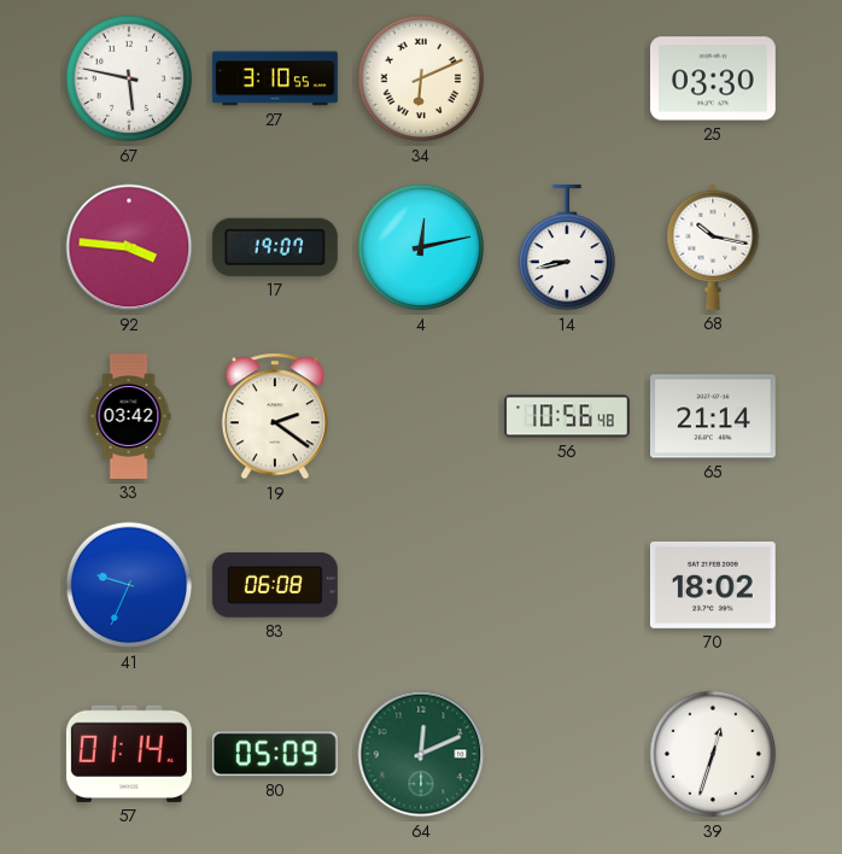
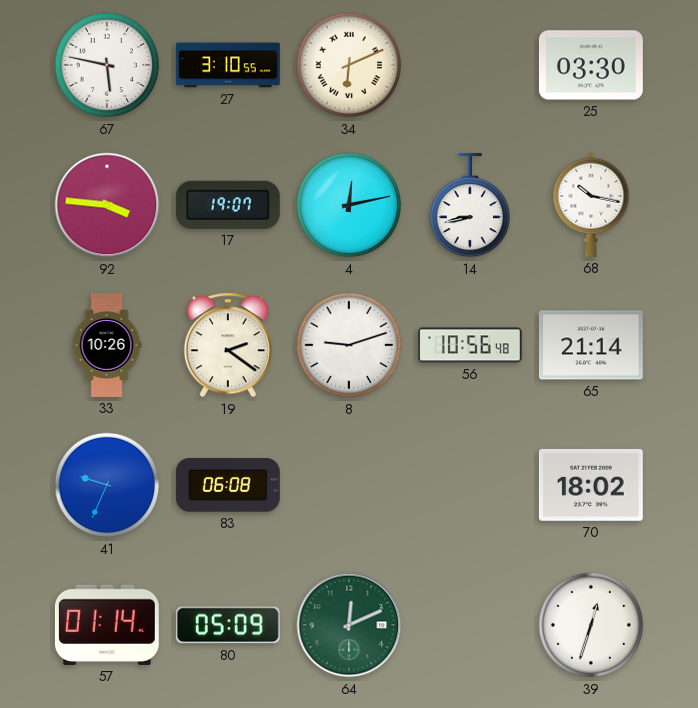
33: 03:42 -> 10:26
8: none -> 9:12
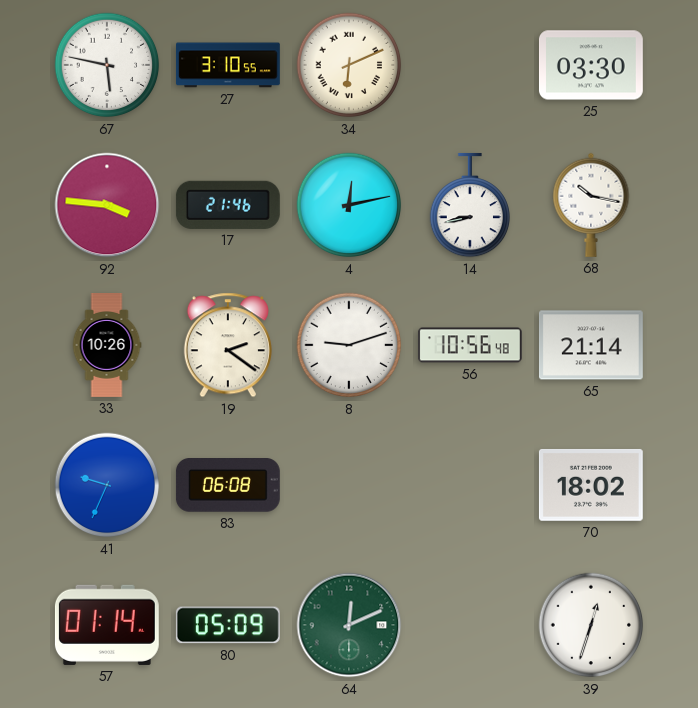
17: 19:07 -> 21:46
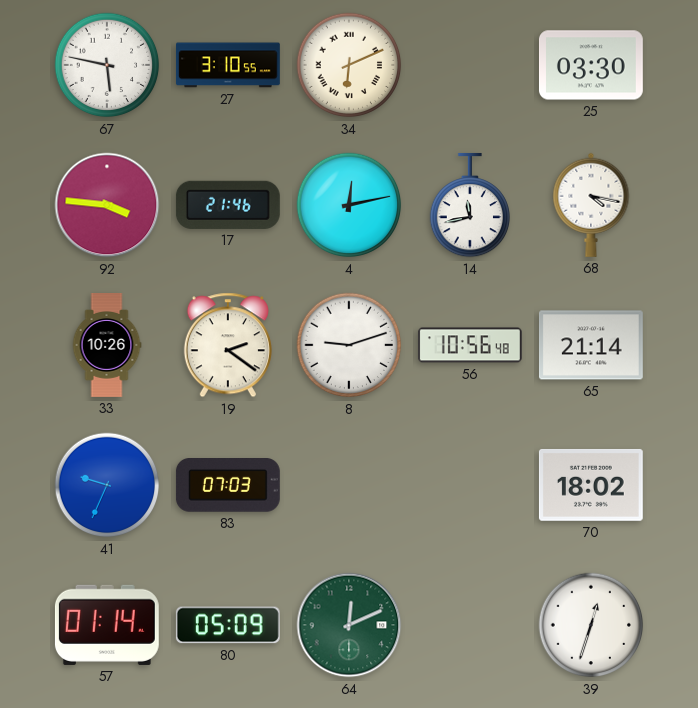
14: 8:43 -> 11:43
68: 10:17 -> 4:17
83: 06:08 -> 07:03
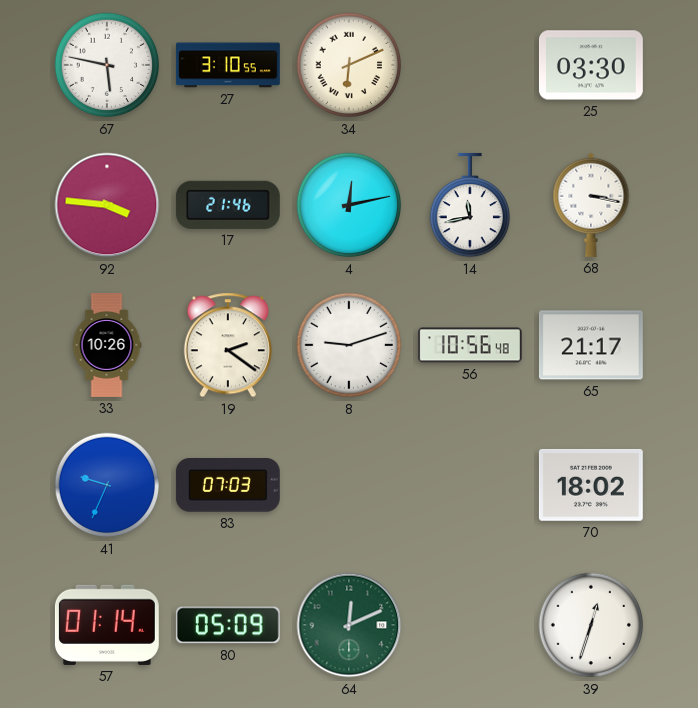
68: 4:17 -> 3:17
65: 21:14 -> 21:17
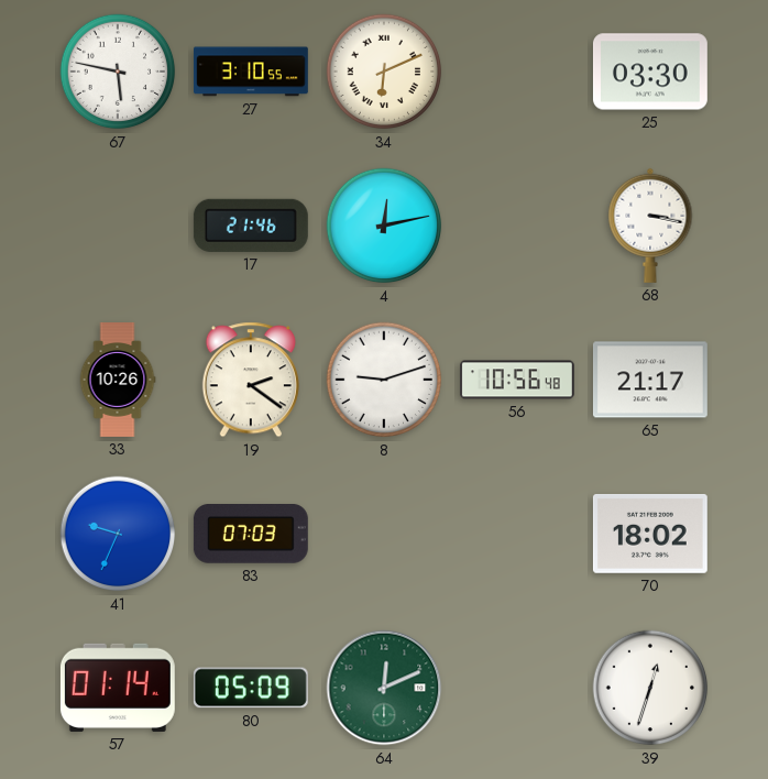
92: 3:46 -> none
14: 11:43 -> none
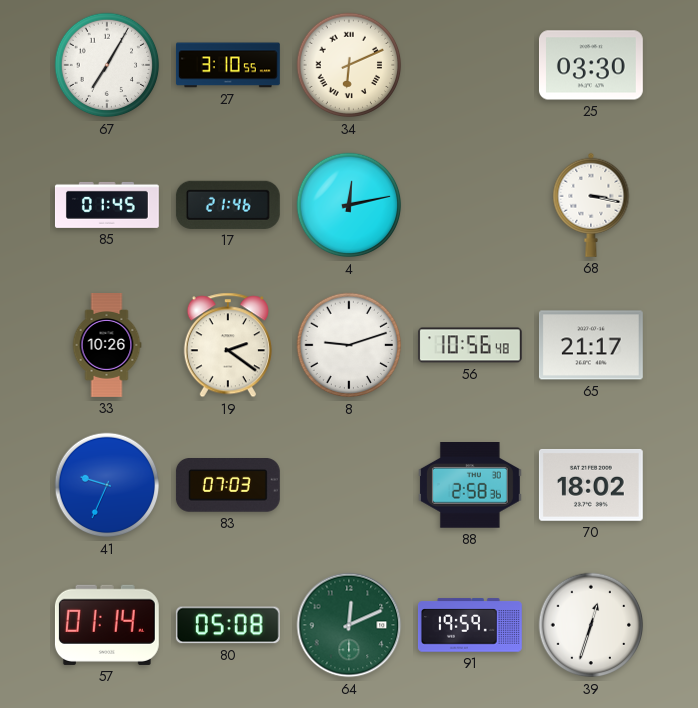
67: 5:47 -> 7:05
85: none -> 01:45
88: none -> 2:58
80: 05:09 -> 05:08
91: none -> 19:59
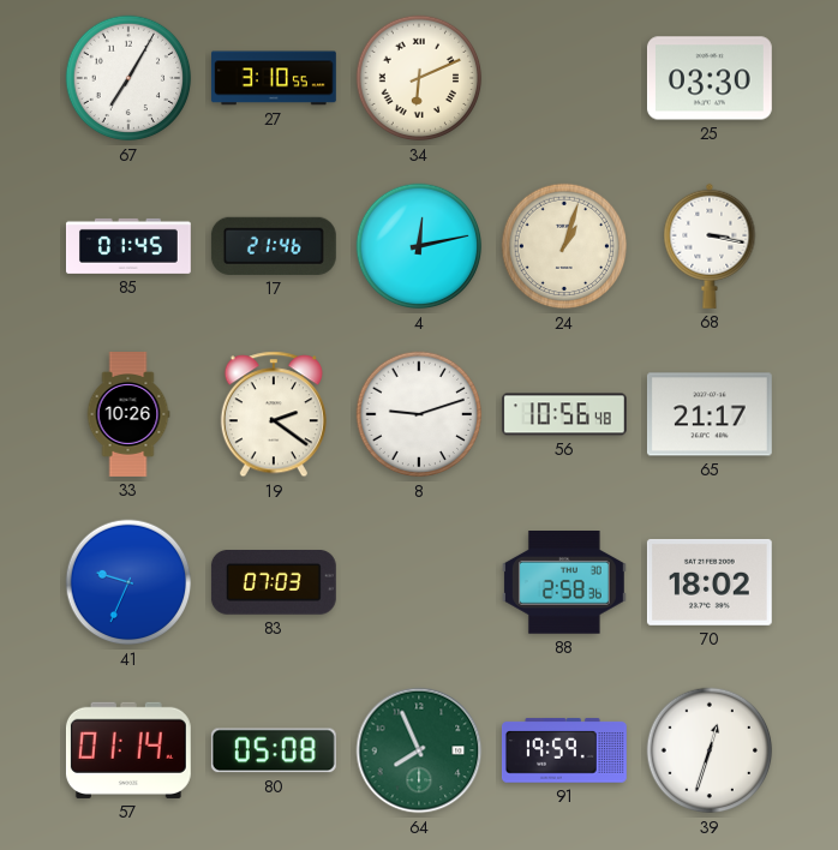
24: none -> 1:03
64: 12:11 -> 7:56
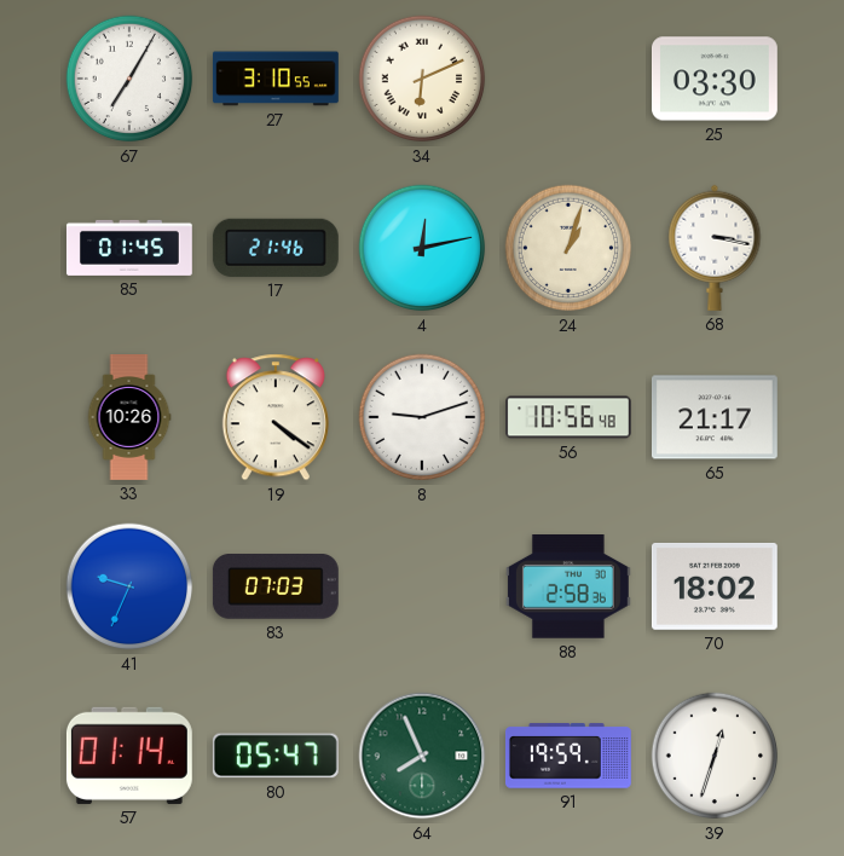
19: 2:21 -> 4:21
80: 05:08 -> 05:47
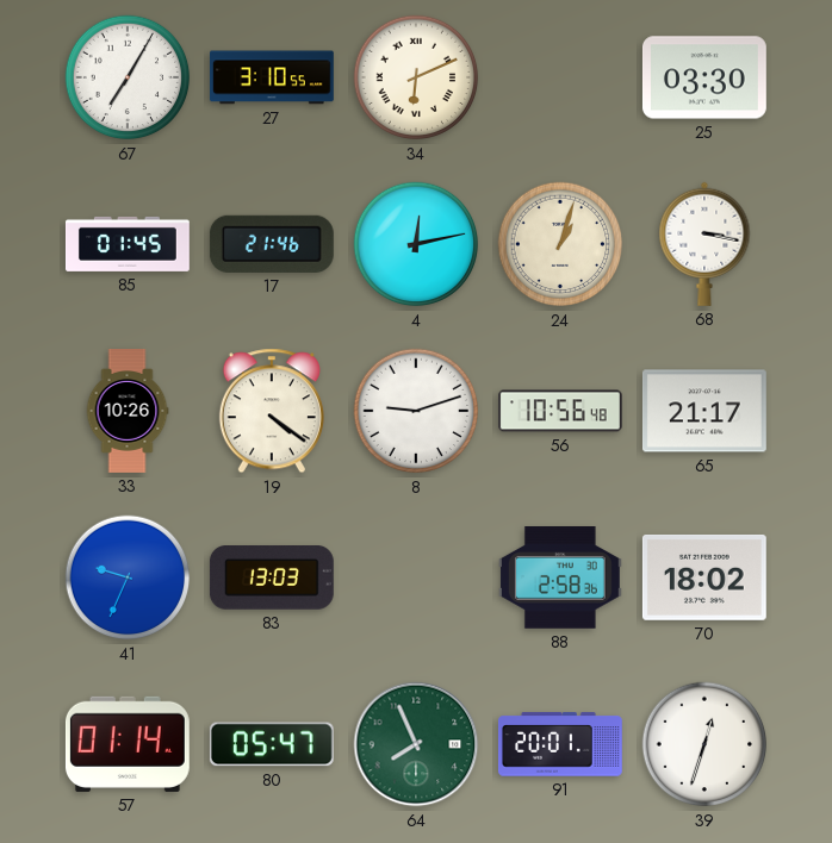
83: 07:03 -> 13:03
91: 19:59 -> 20:01
